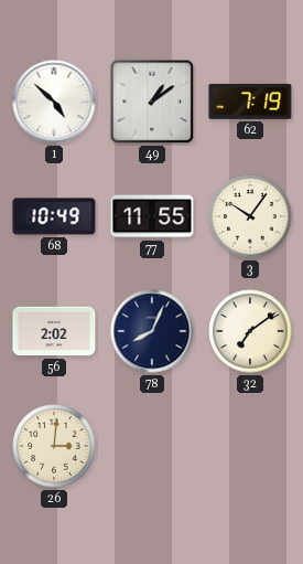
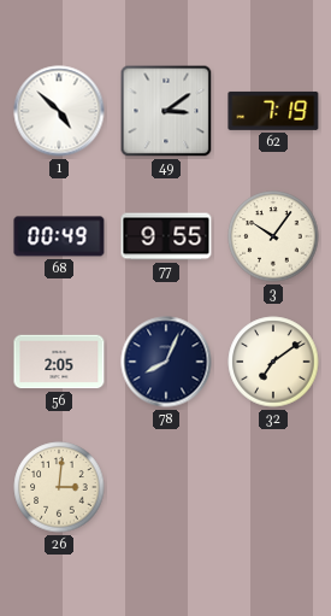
49: 1:09 -> 3:09
68: 10:49 -> 00:49
77: 11:55 -> 9:55
56: 2:02 -> 2:05
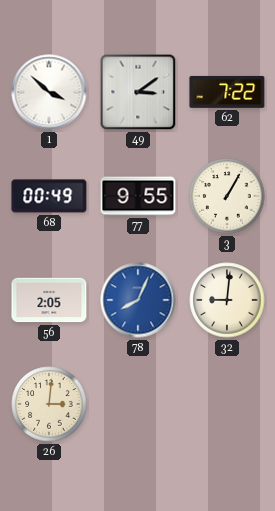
1: 4:52 -> 3:52
62: 7:19 -> 7:22
3: 10:06 -> 1:05
78 dial: navy -> blue
32: 7:09 -> 9:01
